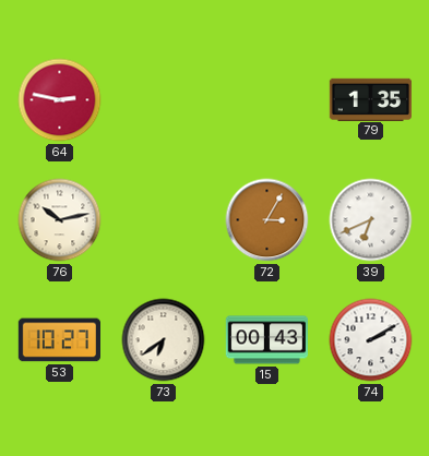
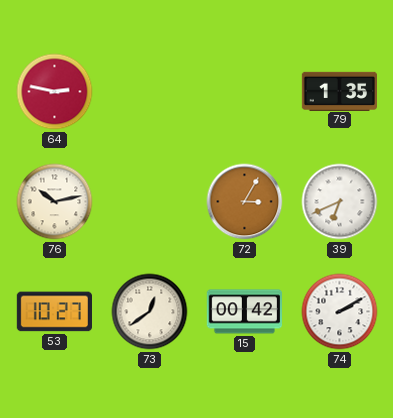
73: 6:39 -> 12:39
15: 00:43 -> 00:42
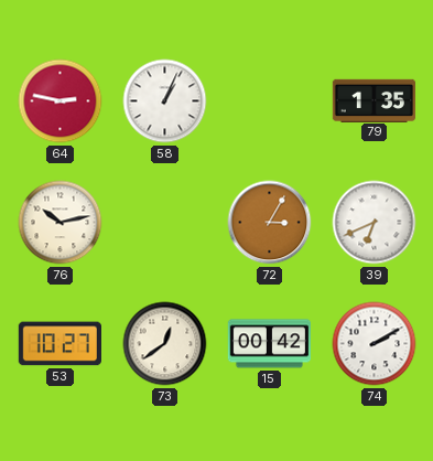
58: none -> 1:04
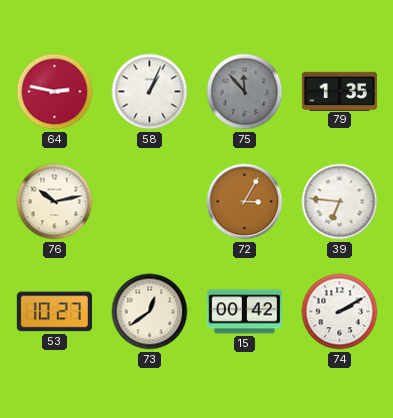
75: none -> 11:53
39: 6:41 -> 6:46
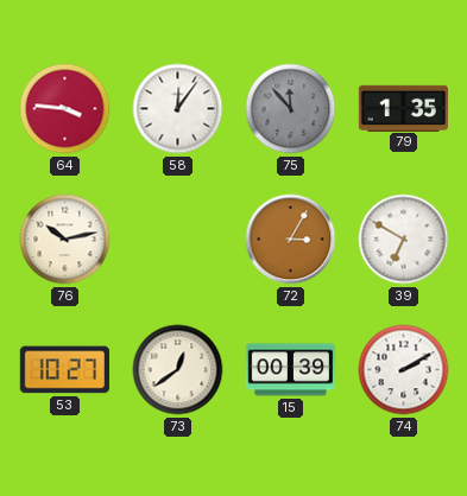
64: 2:47 -> 3:46
58: 1:04 -> 12:06
39: 6:46 -> 6:50
15: 00:42 -> 00:39
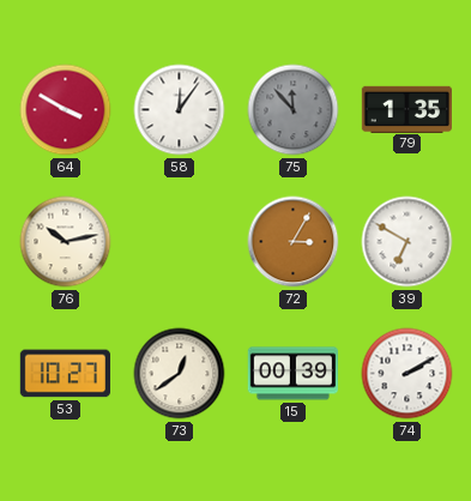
64: 3:46 -> 3:50
